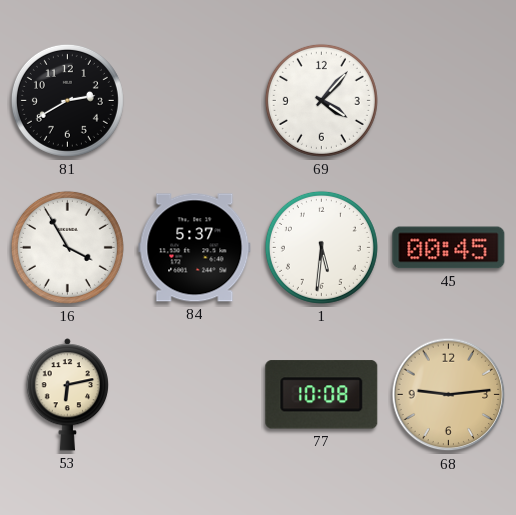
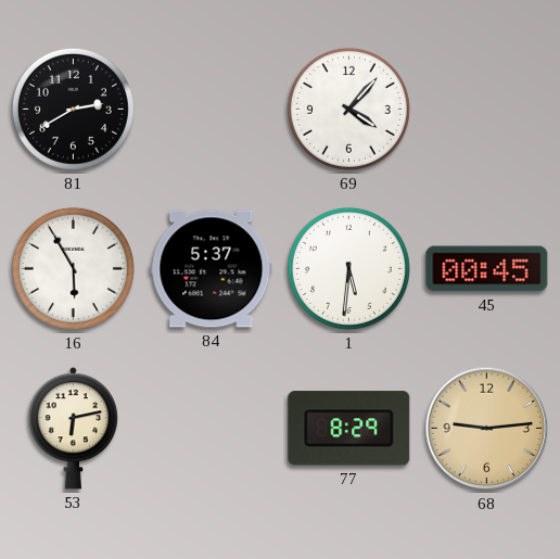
16: 3:55 -> 5:55
77: 10:08 -> 8:29
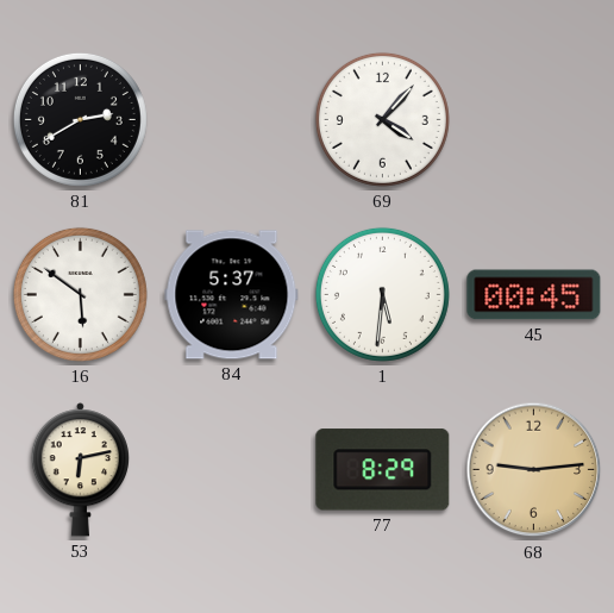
16: 5:55 -> 5:51
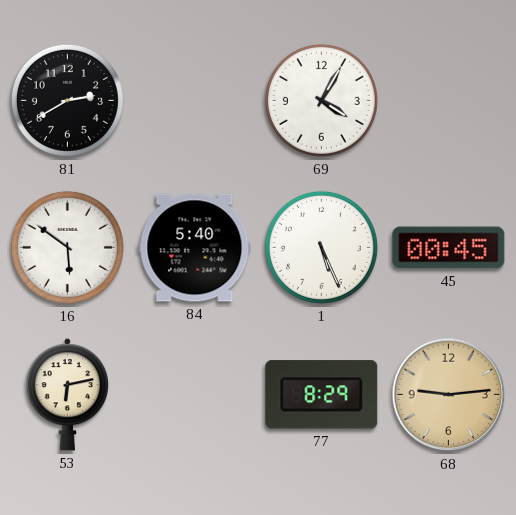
69: 4:07 -> 4:05
84: 5:37 -> 5:40
1: 5:31 -> 5:26
